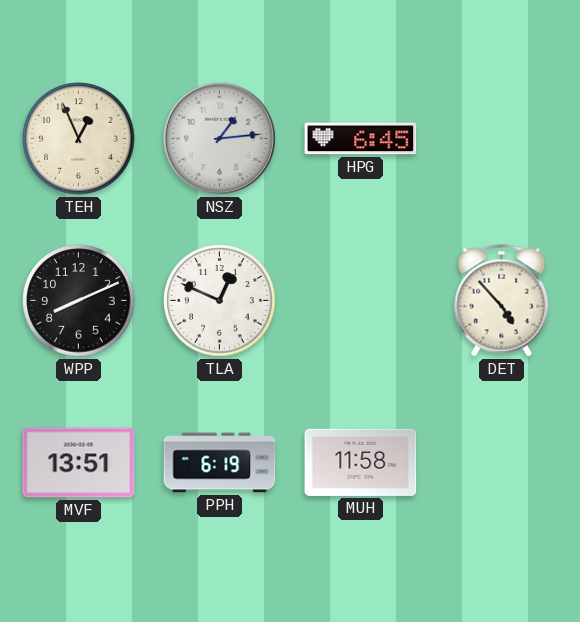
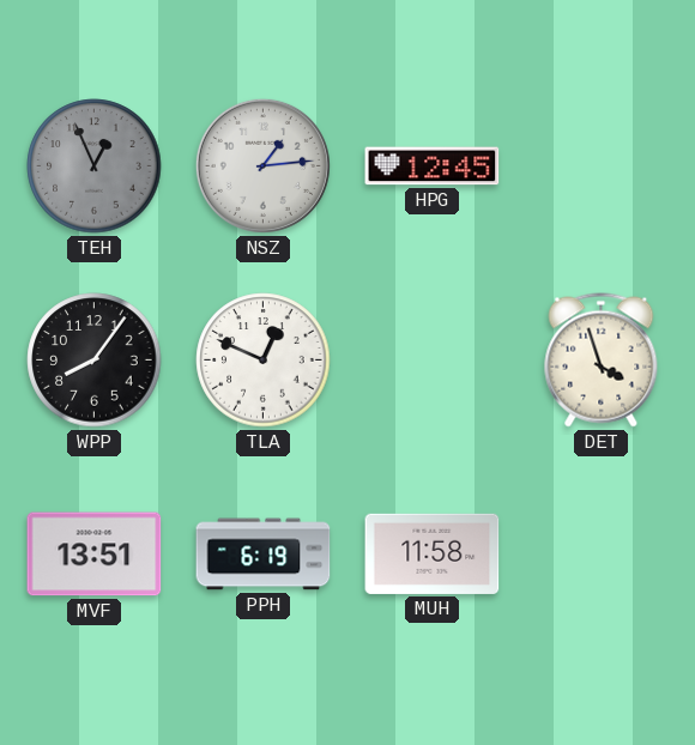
TEH dial: cream -> grey
HPG: 6:45 -> 12:45
WPP: 8:11 -> 8:06
DET: 4:53 -> 3:57
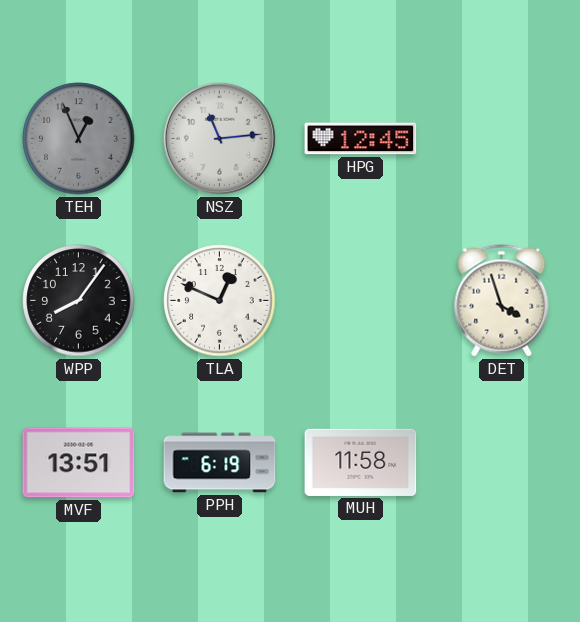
NSZ: 1:14 -> 11:14
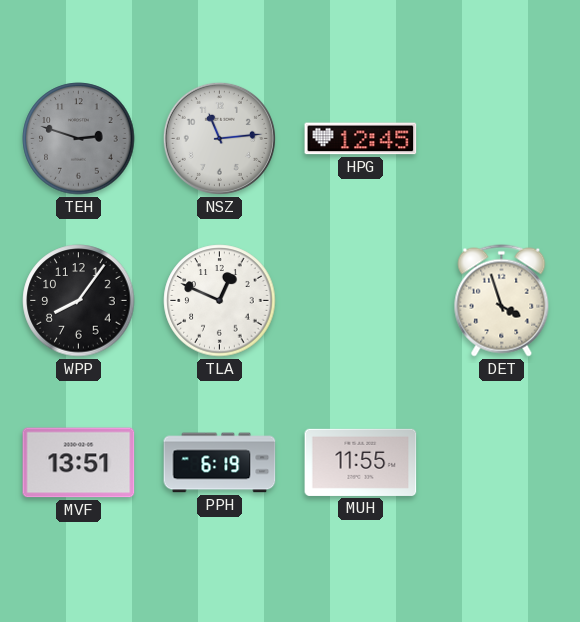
TEH: 12:56 -> 2:48
MUH: 11:58 -> 11:55
